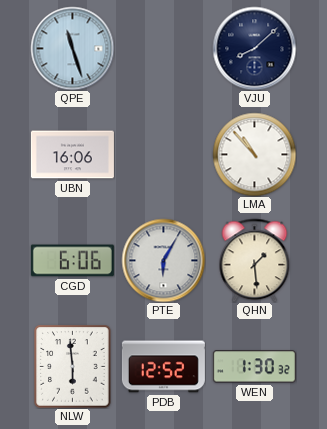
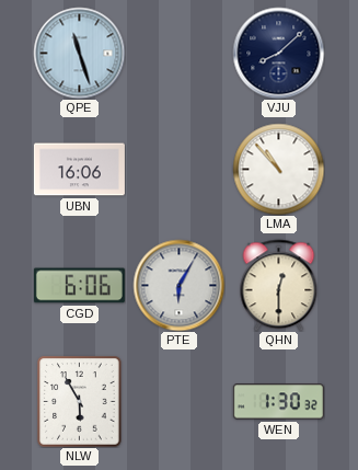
QHN: 1:29 -> 12:30
NLW: 5:59 -> 5:55
PDB: 12:52 -> none
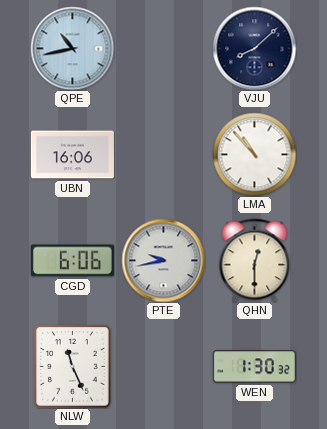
QPE: 11:27 -> 10:43
PTE: 6:05 -> 9:43
NLW: 5:55 -> 11:26
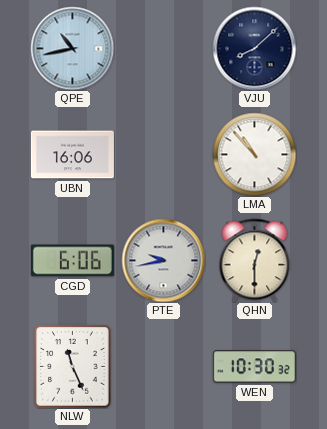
WEN: 1:30 -> 10:30
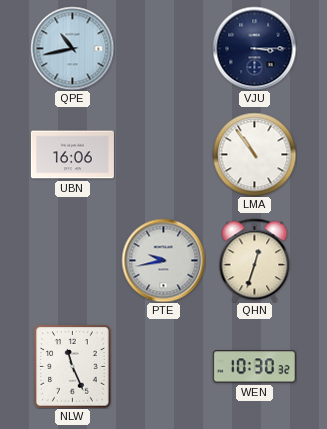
VJU: 8:08 -> 3:15
LMA: 10:53 -> 10:54
CGD: 6:06 -> none
QHN: 12:30 -> 12:33
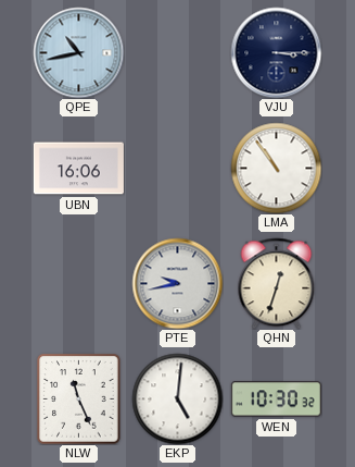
EKP: none -> 5:01
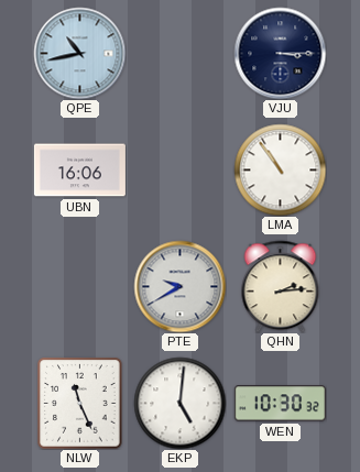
PTE: 9:43 -> 9:40
QHN: 12:33 -> 2:14
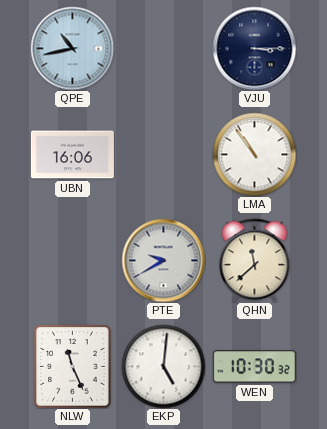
QHN: 2:14 -> 11:38
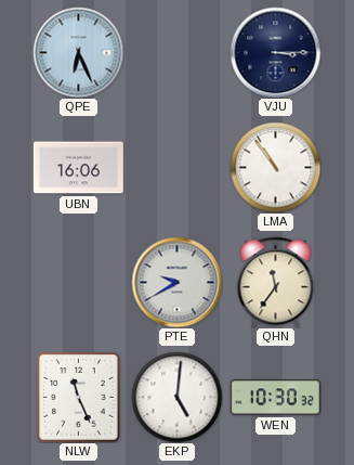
QPE: 10:43 -> 6:26
QHN: 11:38 -> 11:36
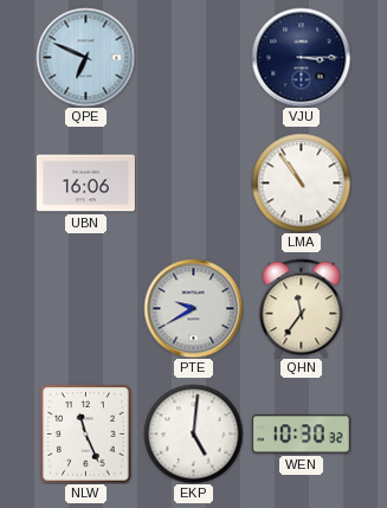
QPE: 6:26 -> 6:49
